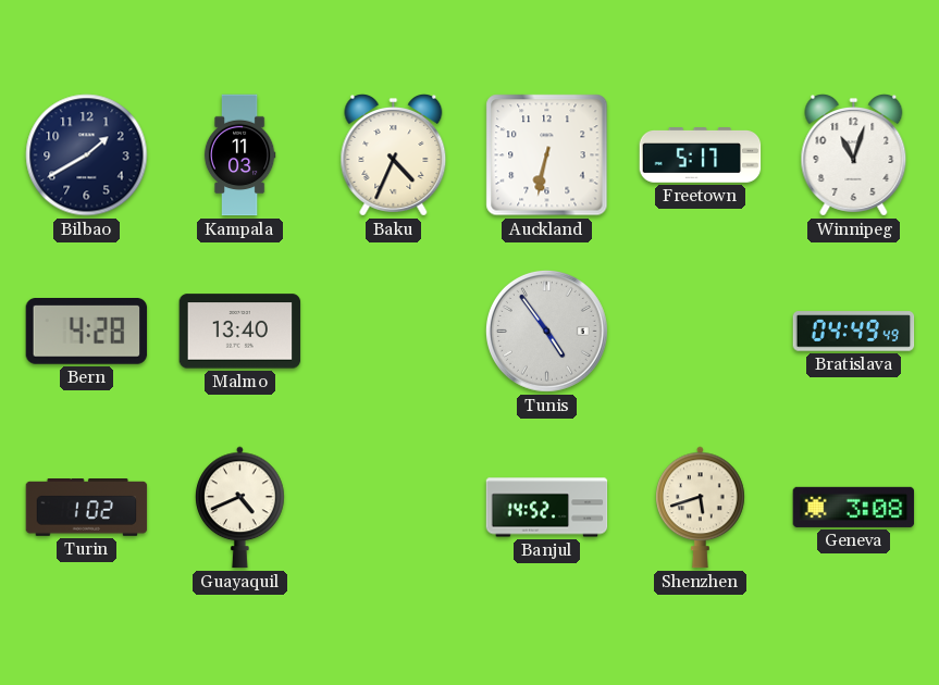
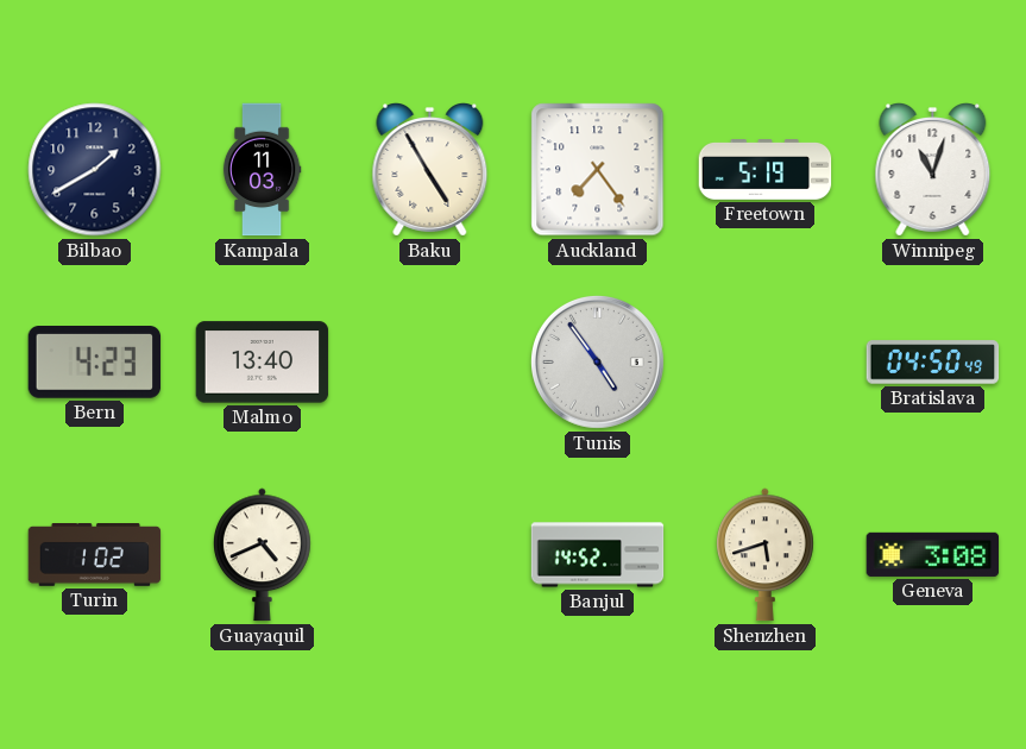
Baku: 4:34 -> 4:55
Auckland: 6:32 -> 7:24
Freetown: 5:17 -> 5:19
Bern: 4:28 -> 4:23
Bratislava: 04:49 -> 04:50
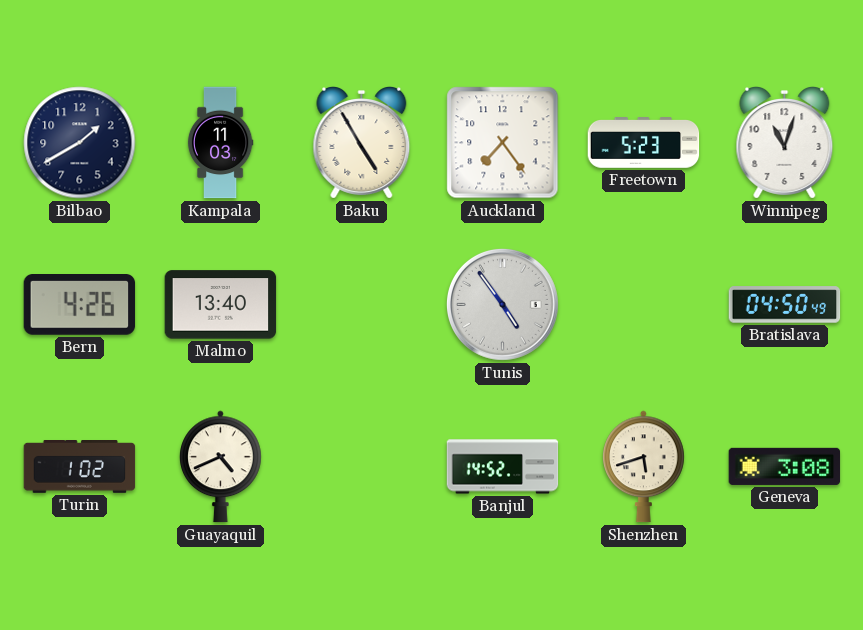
Freetown: 5:19 -> 5:23
Bern: 4:23 -> 4:26
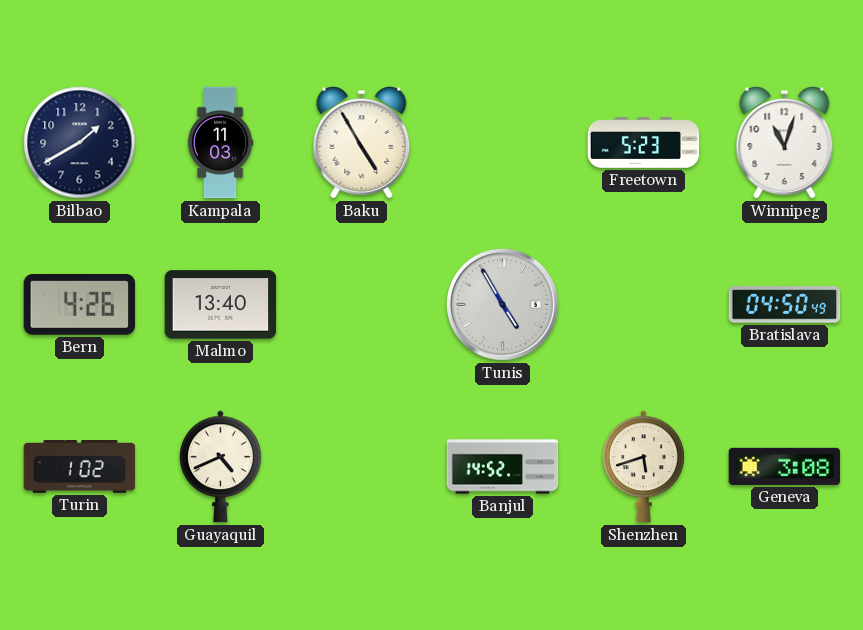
Auckland: 7:24 -> none
Tunis: 4:54 -> 4:55
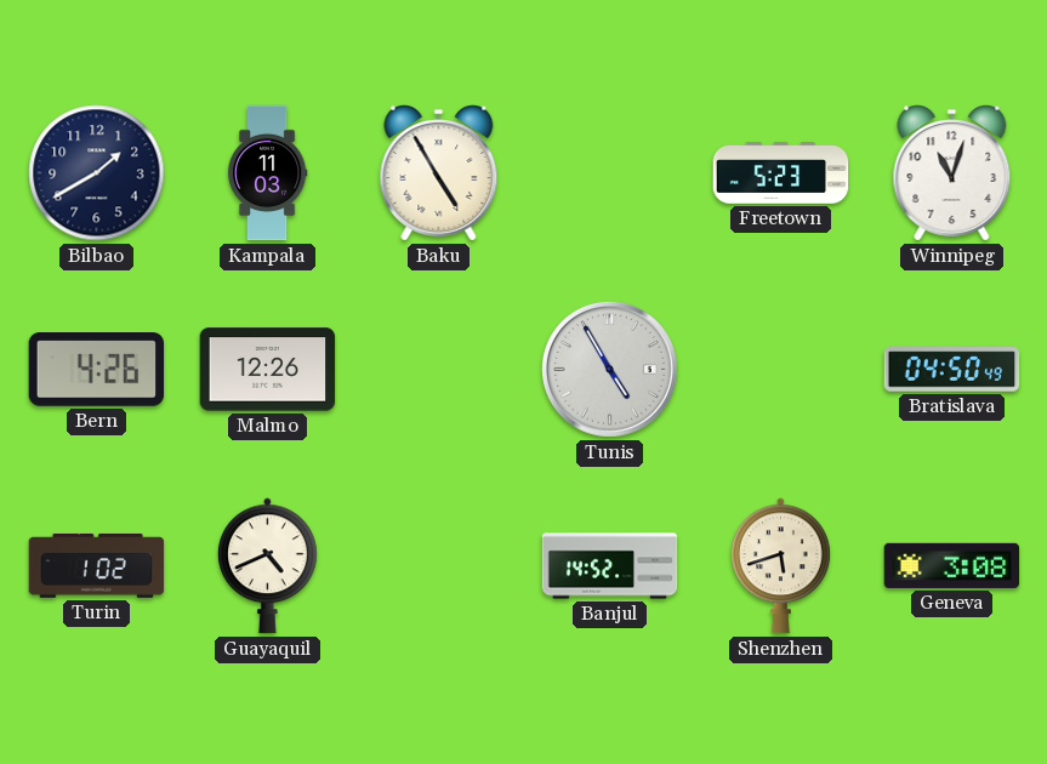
Malmo: 13:40 -> 12:26
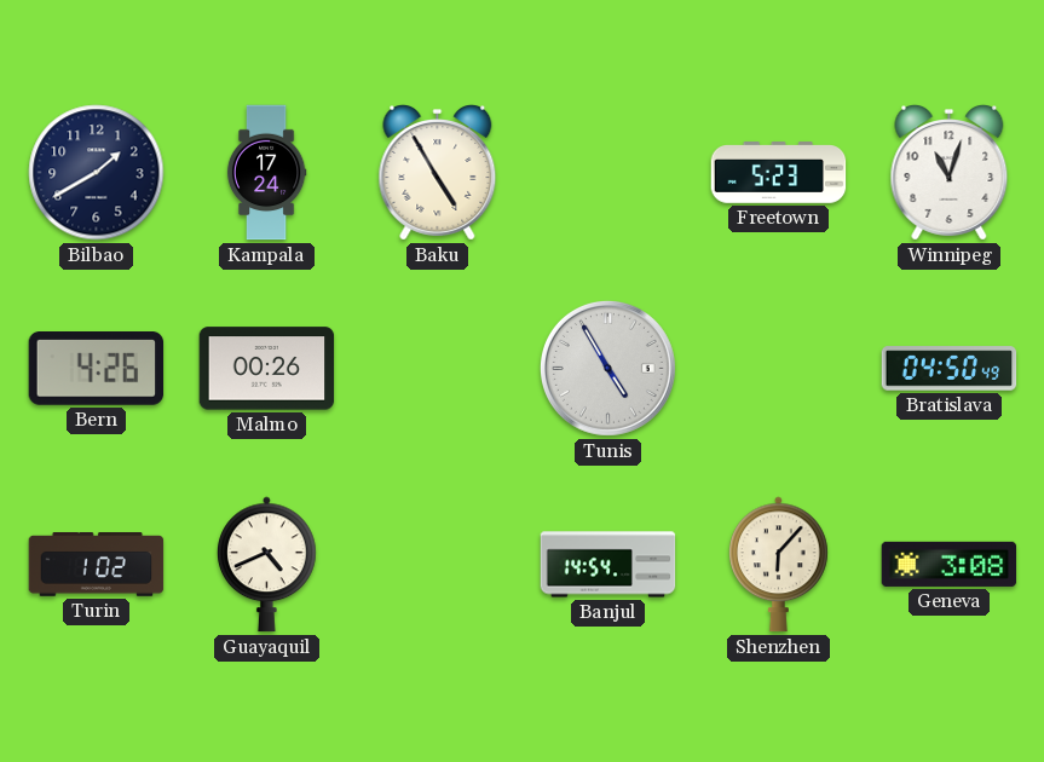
Kampala: 11:03 -> 17:24
Malmo: 12:26 -> 00:26
Banjul: 14:52 -> 14:54
Shenzhen: 5:42 -> 6:07
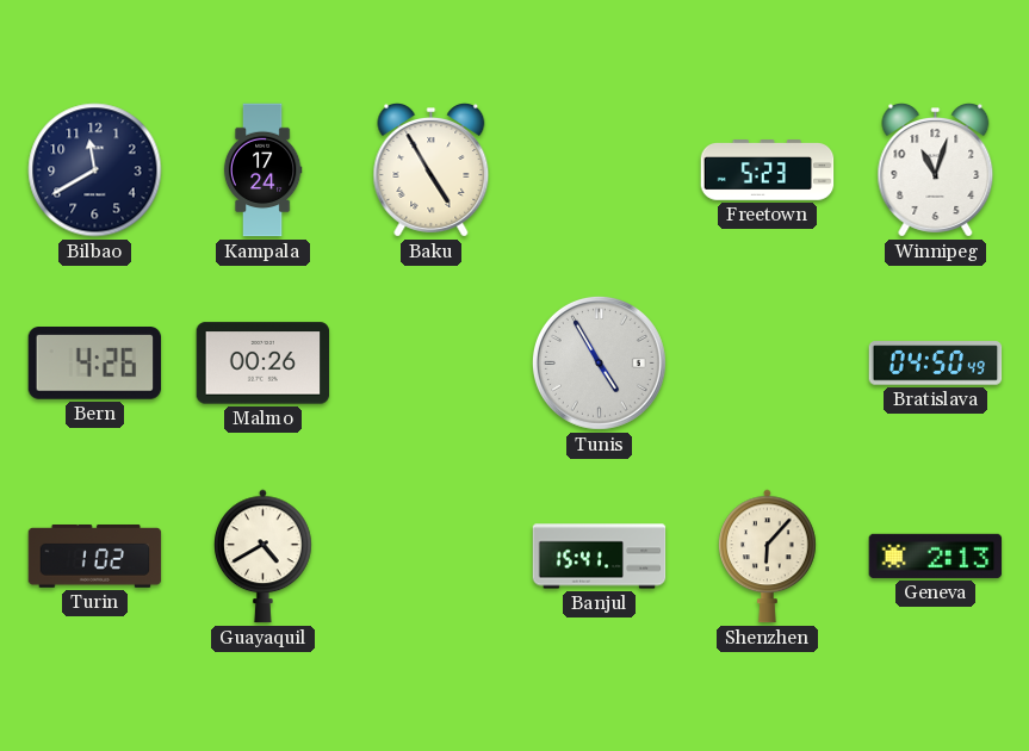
Bilbao: 1:40 -> 11:40
Guayaquil: 4:41 -> 4:40
Banjul: 14:54 -> 15:41
Geneva: 3:08 -> 2:13
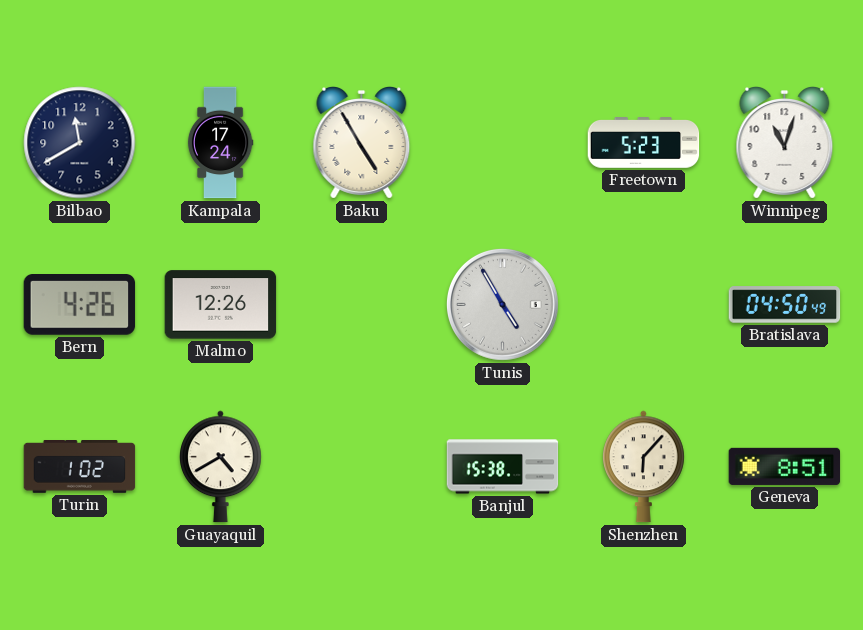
Malmo: 00:26 -> 12:26
Banjul: 15:41 -> 15:38
Geneva: 2:13 -> 8:51
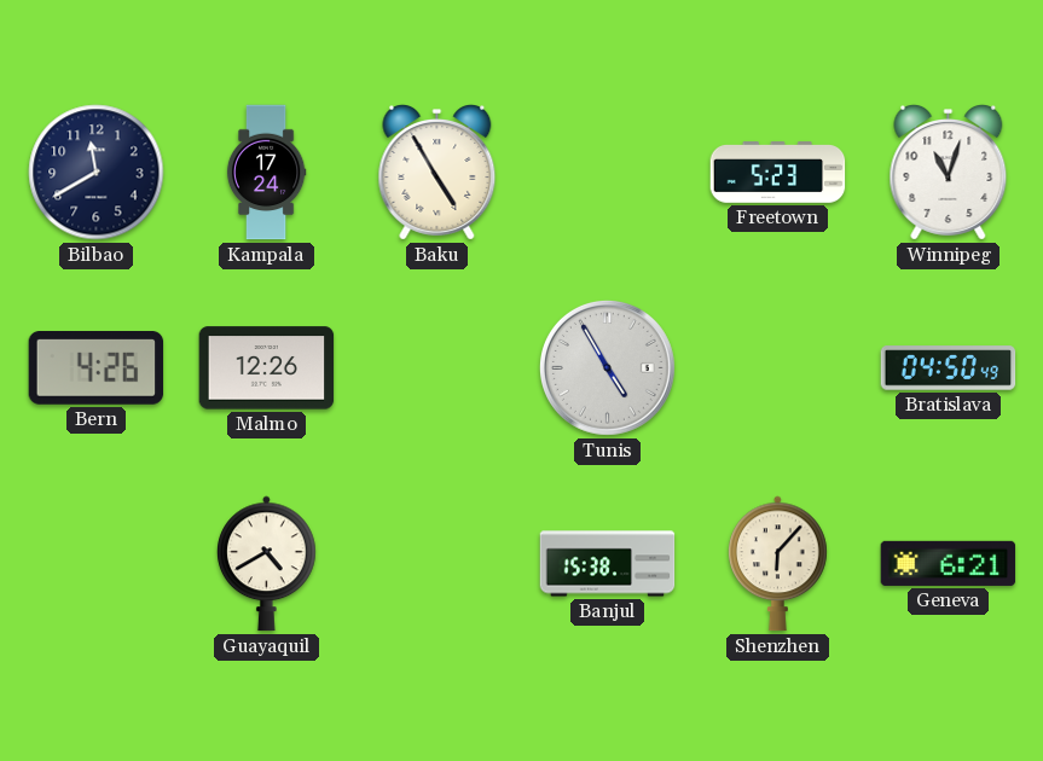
Turin: 1:02 -> none
Geneva: 8:51 -> 6:21
